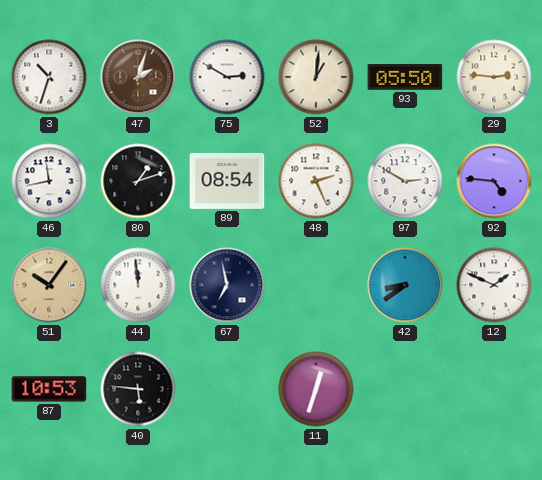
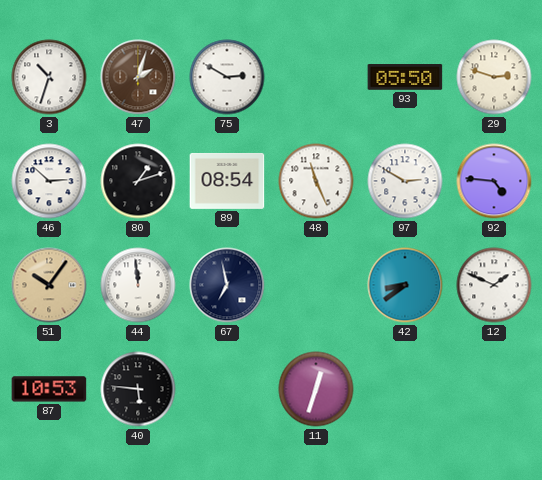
52: 1:01 -> none
29: 2:46 -> 2:48
46: 11:43 -> 2:52
48: 2:26 -> 11:26
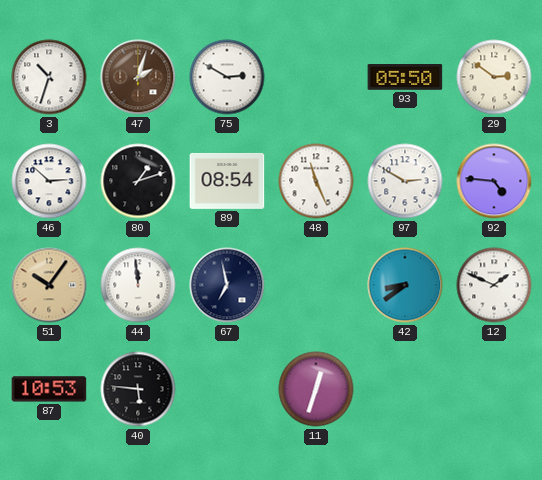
29: 2:48 -> 2:51
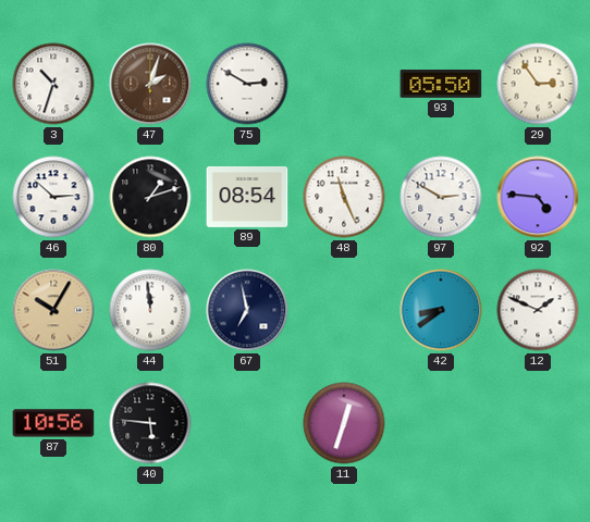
29: 2:51 -> 2:54
51: 10:06 -> 10:05
87: 10:53 -> 10:56
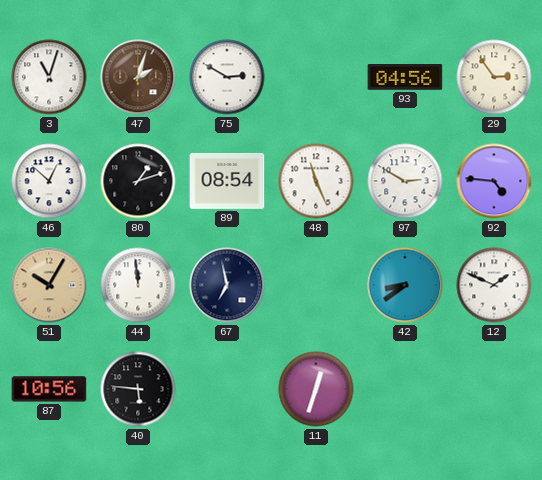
3: 10:33 -> 11:03
93: 05:50 -> 04:56
46: 2:52 -> 12:52
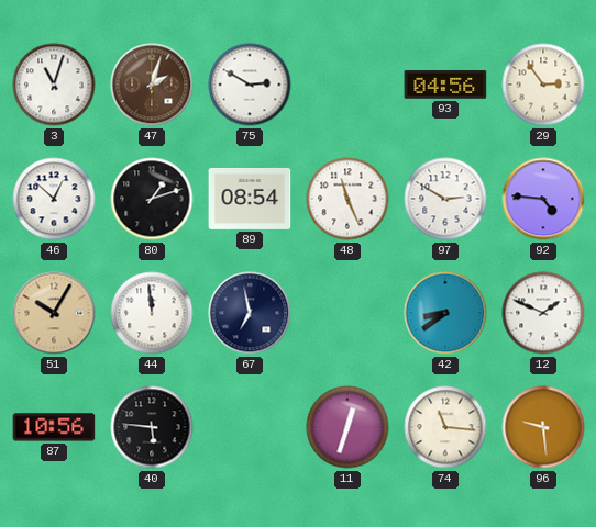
74: none -> 11:16
96: none -> 9:29
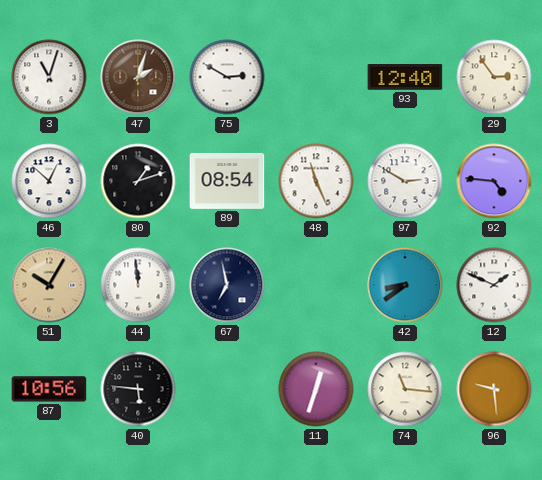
93: 04:56 -> 12:40
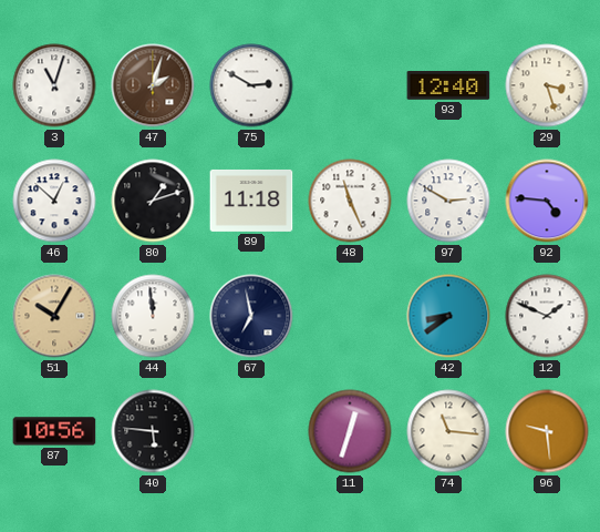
29: 2:54 -> 3:27
89: 08:54 -> 11:18
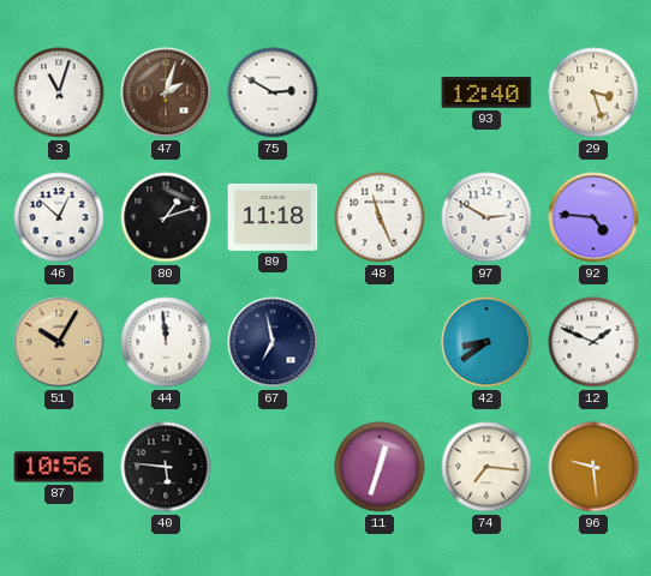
74: 11:16 -> 7:16
